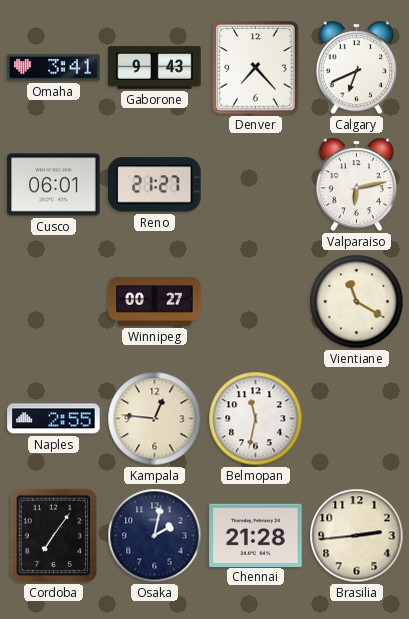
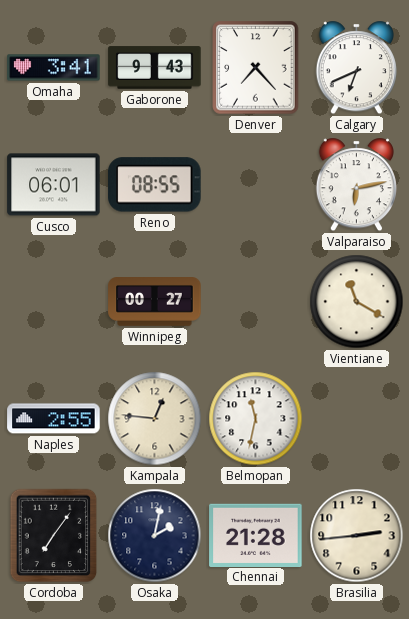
Reno: 21:27 -> 08:55
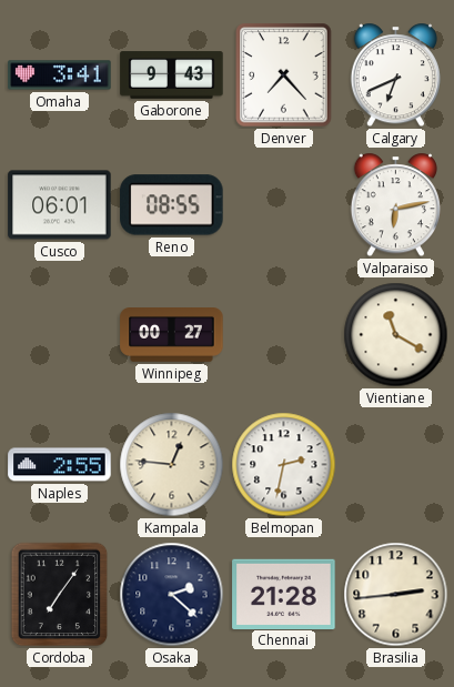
Belmopan: 11:32 -> 2:32
Osaka: 2:02 -> 2:22
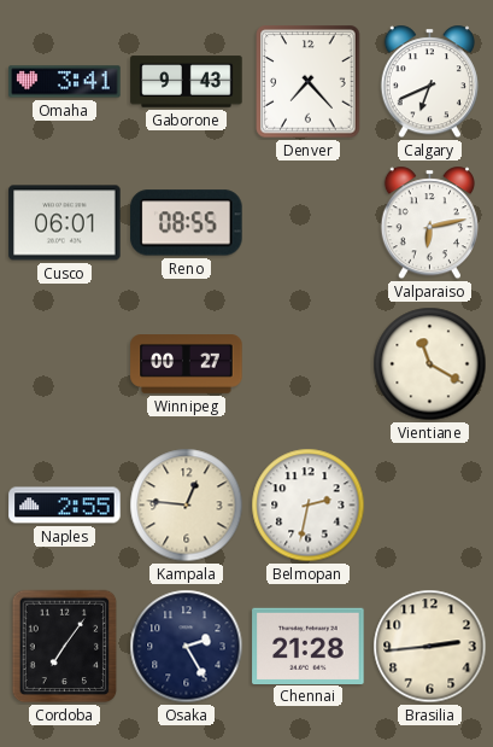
Osaka: 2:22 -> 2:25
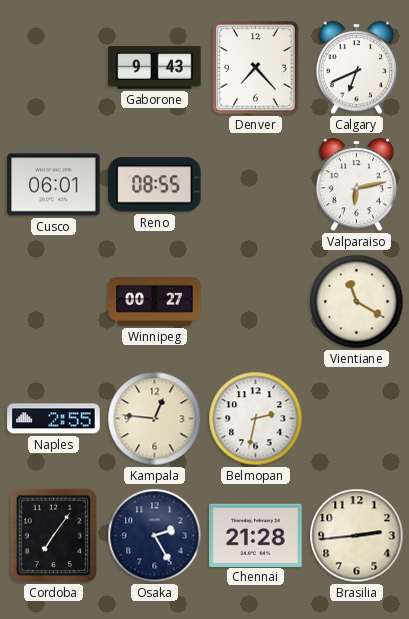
Omaha: 3:41 -> none
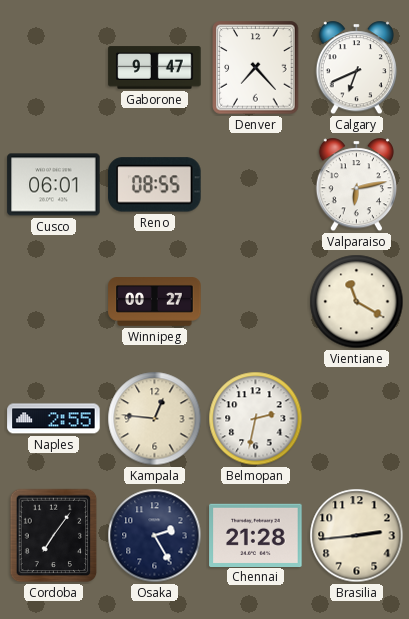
Gaborone: 9:43 -> 9:47
